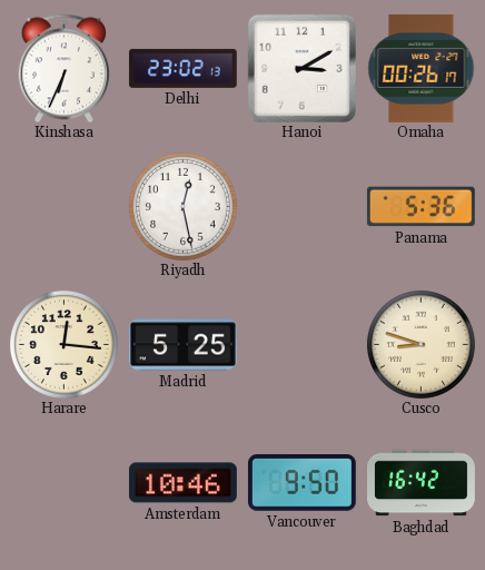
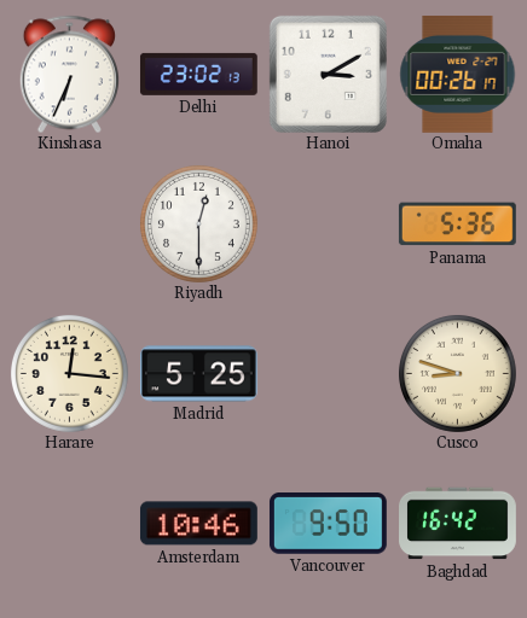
Riyadh: 12:28 -> 12:30
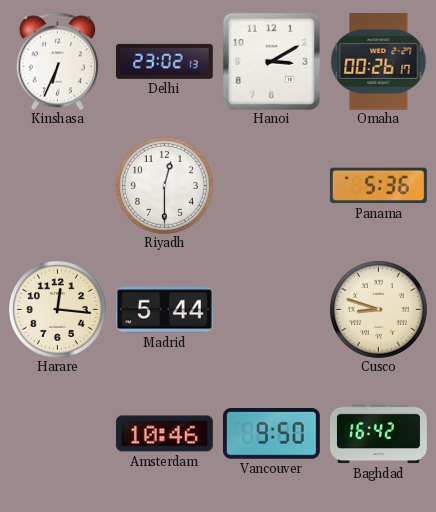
Madrid: 5:25 -> 5:44
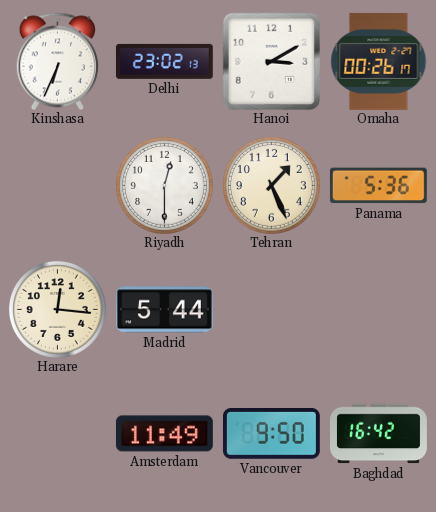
Tehran: none -> 1:26
Cusco: 8:48 -> none
Amsterdam: 10:46 -> 11:49
